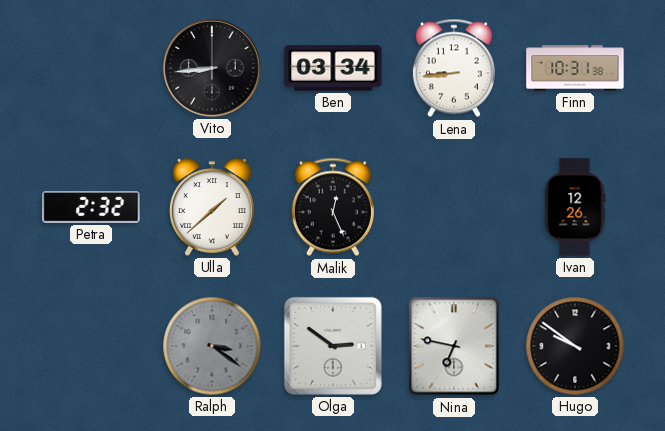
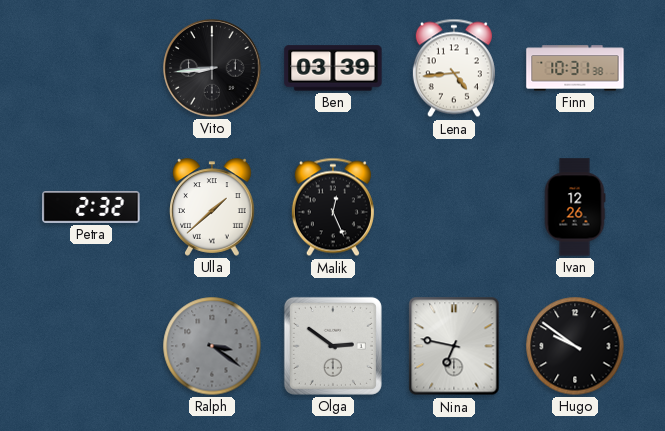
Ben: 03:34 -> 03:39
Lena: 8:44 -> 4:44
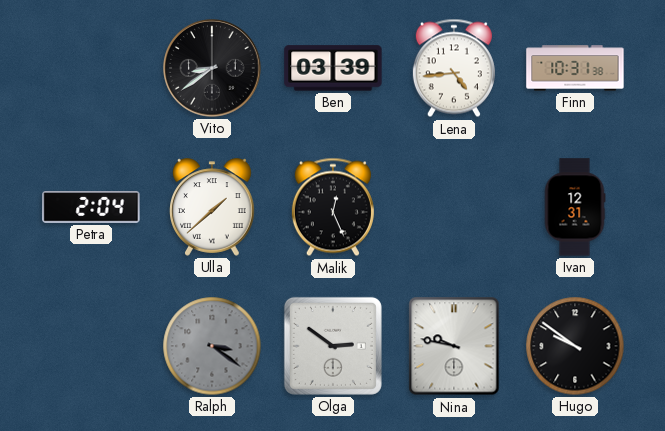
Vito: 8:44 -> 8:39
Petra: 2:32 -> 2:04
Ivan: 12:26 -> 12:31
Nina: 6:47 -> 9:47
